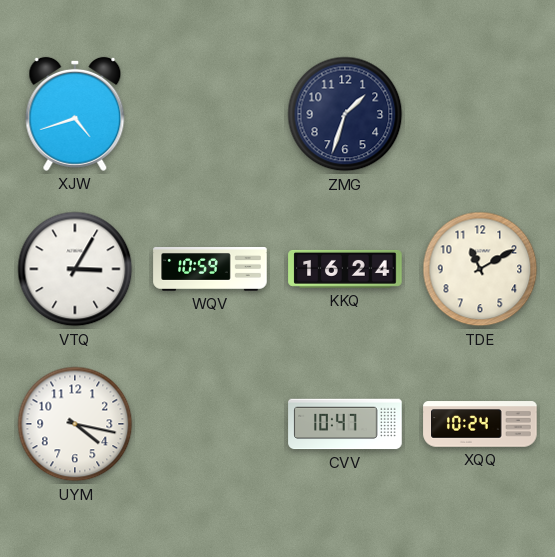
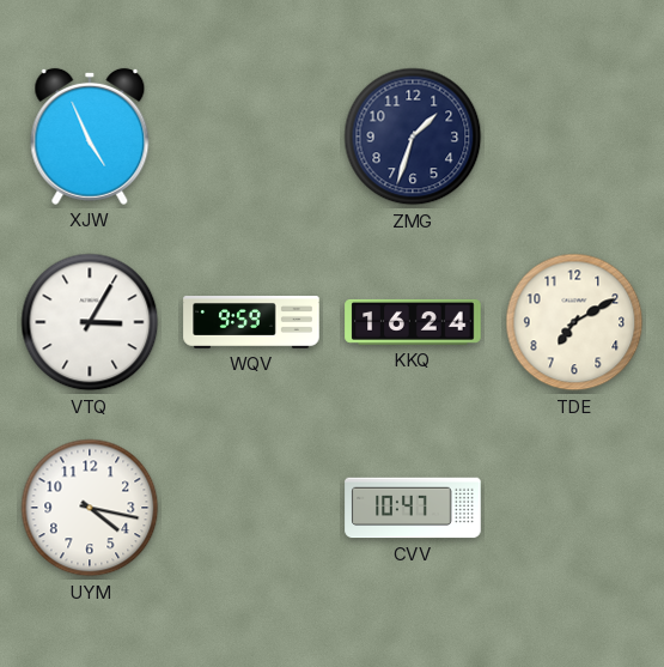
XJW: 4:42 -> 4:56
WQV: 10:59 -> 9:59
TDE: 11:10 -> 7:10
XQQ: 10:24 -> none
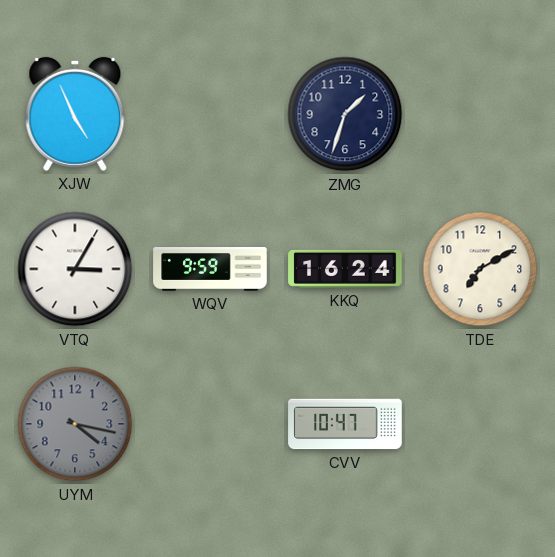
UYM dial: white -> grey
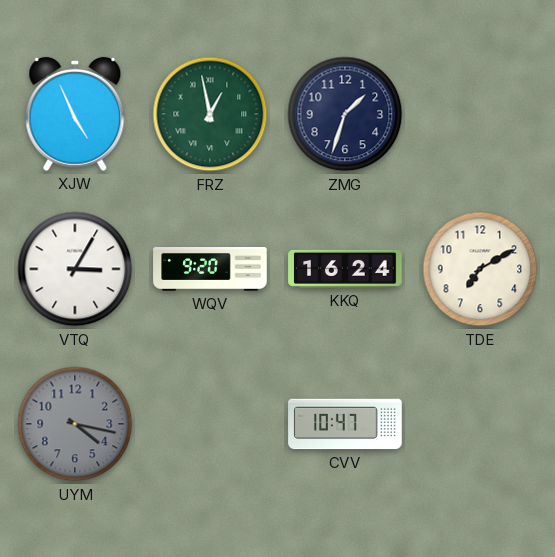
FRZ: none -> 12:58
WQV: 9:59 -> 9:20
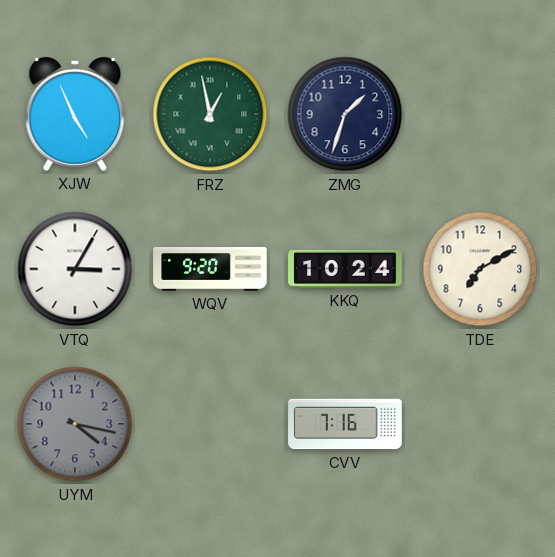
KKQ: 16:24 -> 10:24
CVV: 10:47 -> 7:16
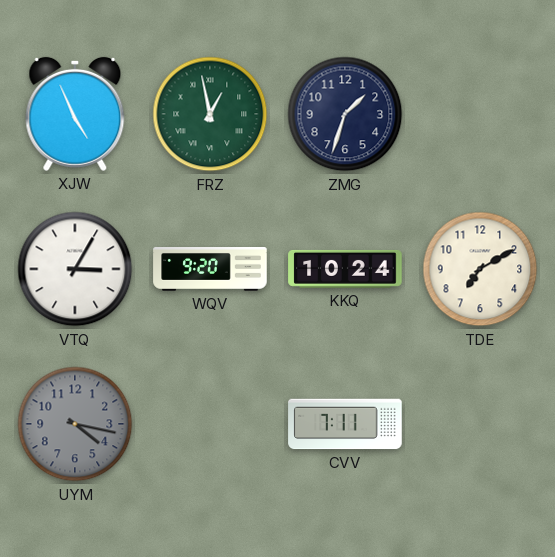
CVV: 7:16 -> 7:11
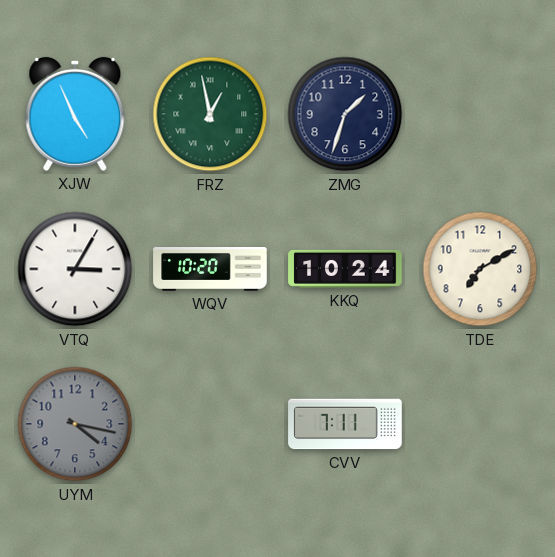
WQV: 9:20 -> 10:20
